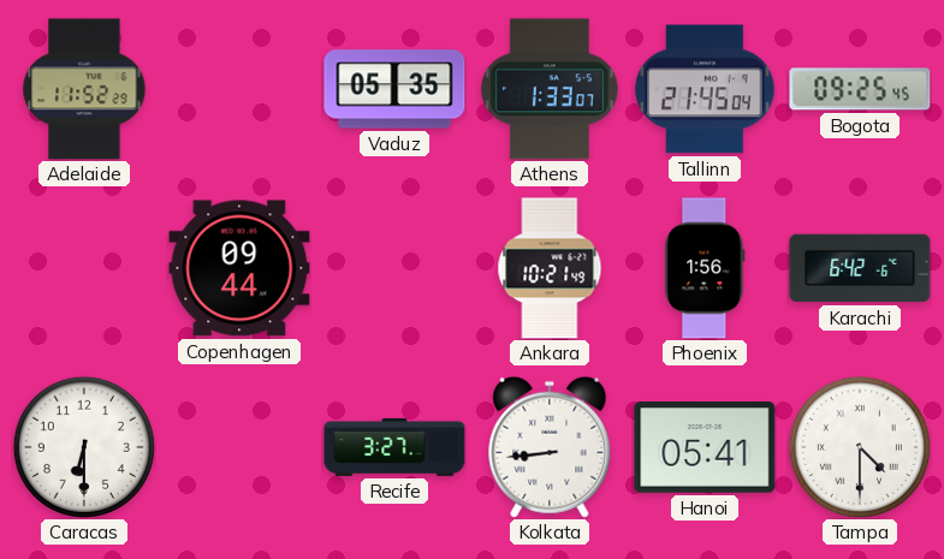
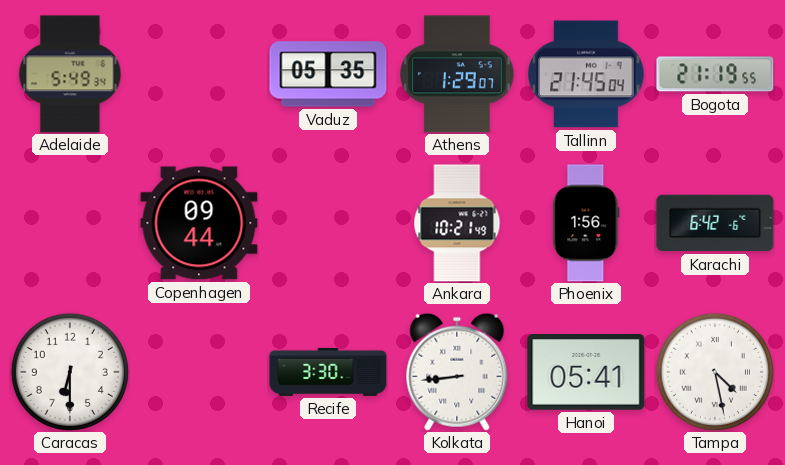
Adelaide: 11:52 -> 5:49
Athens: 1:33 -> 1:29
Bogota: 09:25 -> 21:19
Recife: 3:27 -> 3:30
Tampa: 4:30 -> 4:28
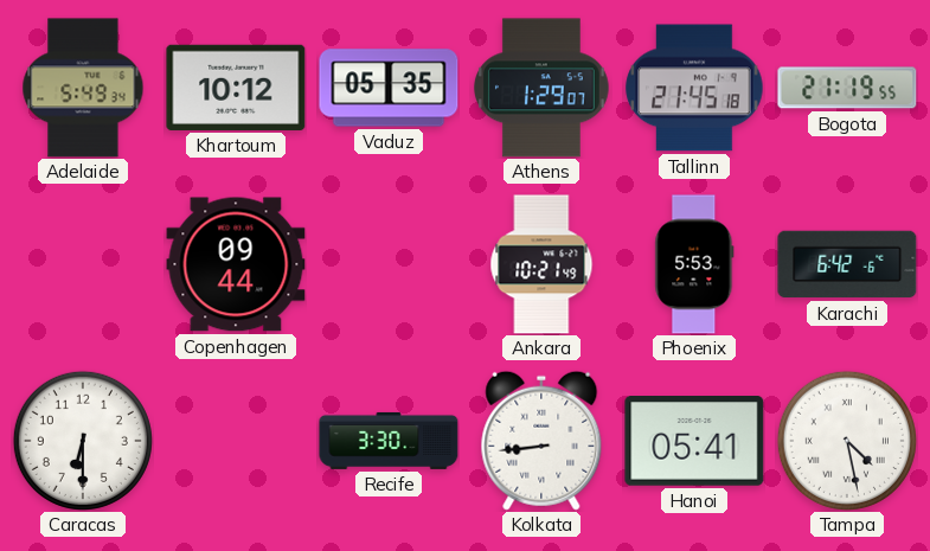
Khartoum: none -> 10:12
Tallinn: 21:45:04 -> 21:45:18
Phoenix: 1:56 -> 5:53
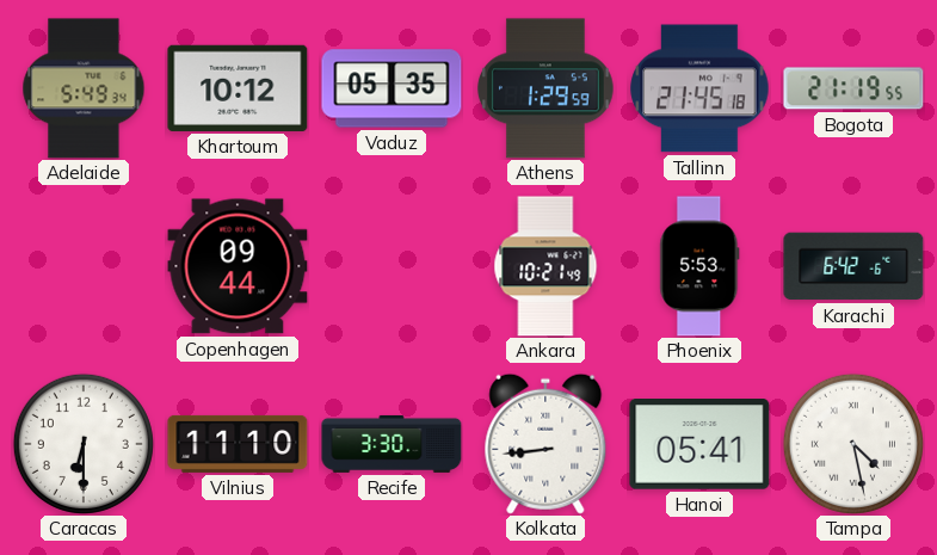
Athens: 1:29:07 -> 1:29:59
Vilnius: none -> 11:10
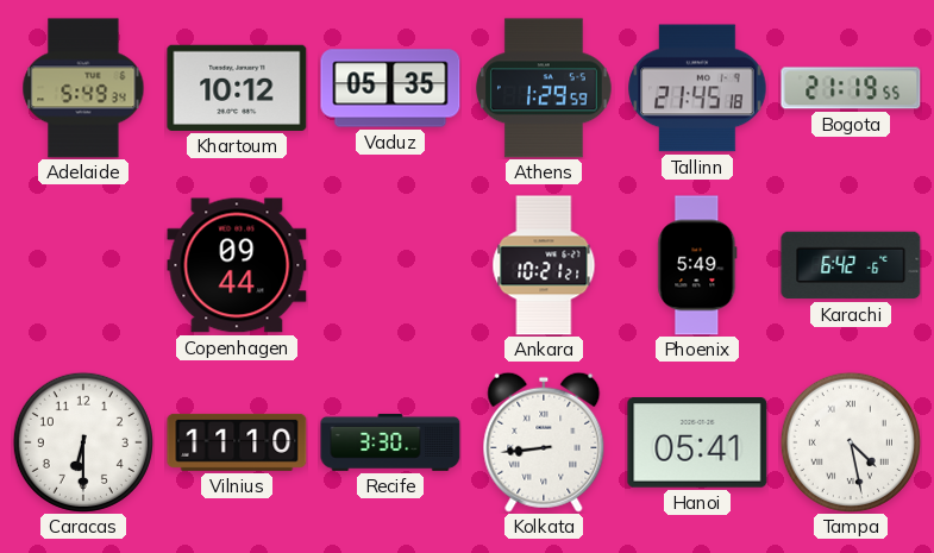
Ankara: 10:21:49 -> 10:21:21
Phoenix: 5:53 -> 5:49
